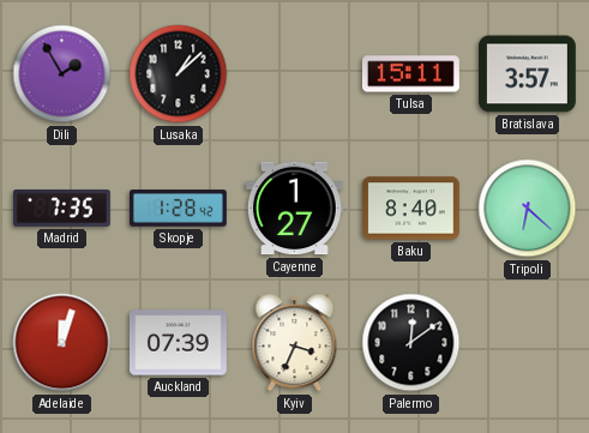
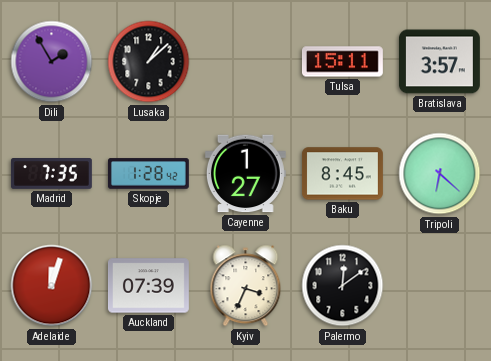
Baku: 8:40 -> 8:45
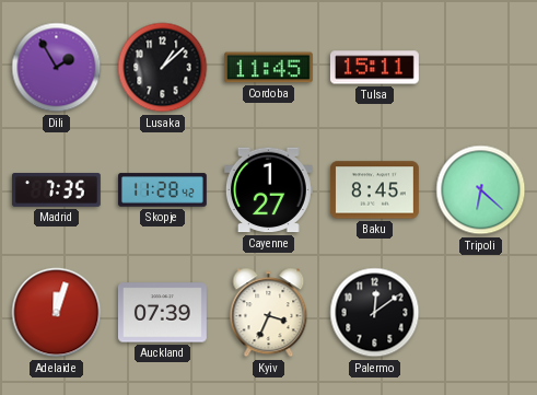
Cordoba: none -> 11:45
Bratislava: 3:57 -> none
Skopje: 1:28 -> 11:28
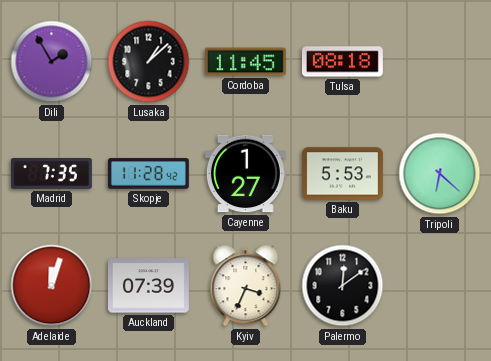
Tulsa: 15:11 -> 08:18
Baku: 8:45 -> 5:53
